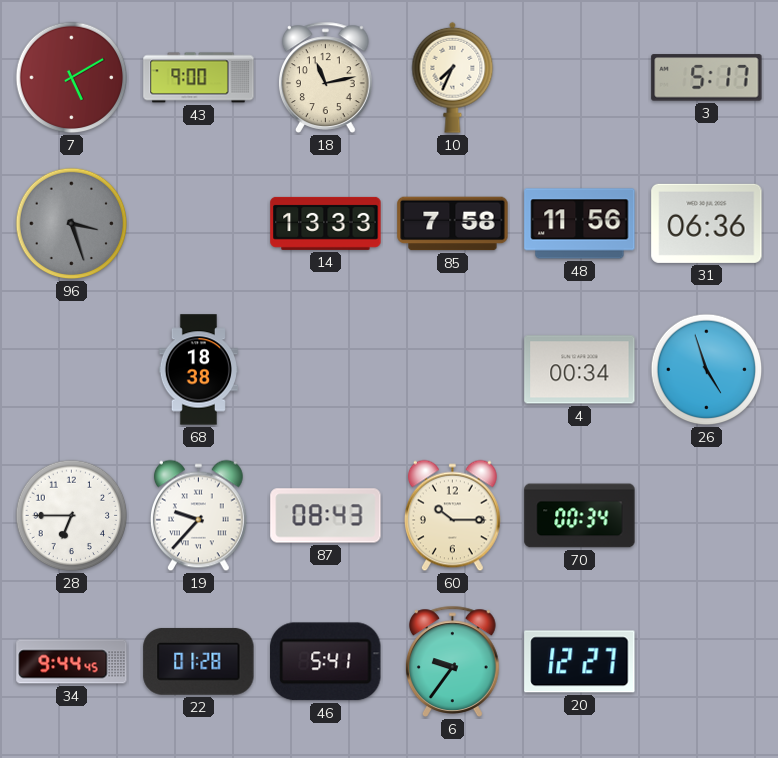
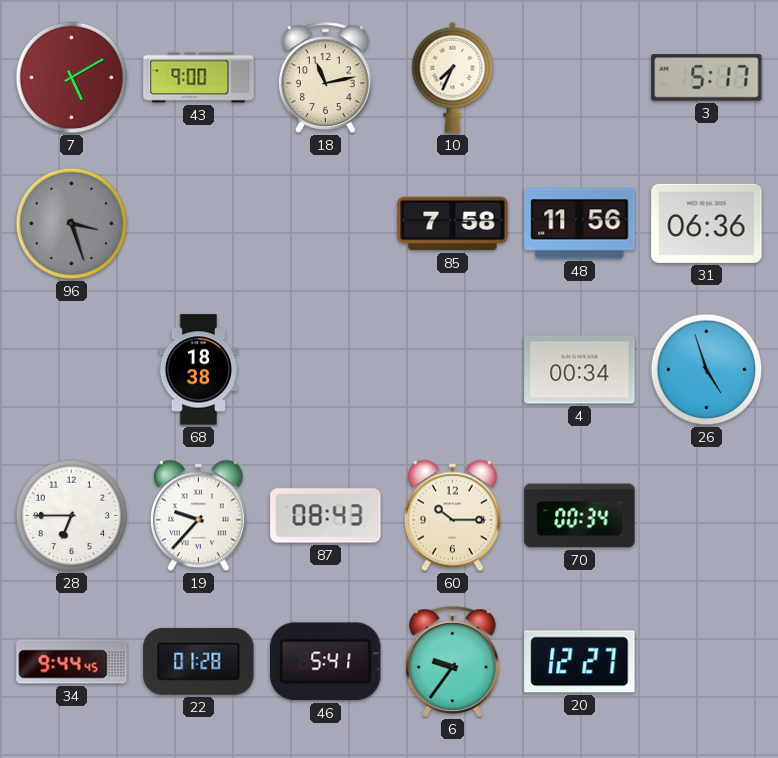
14: 13:33 -> none
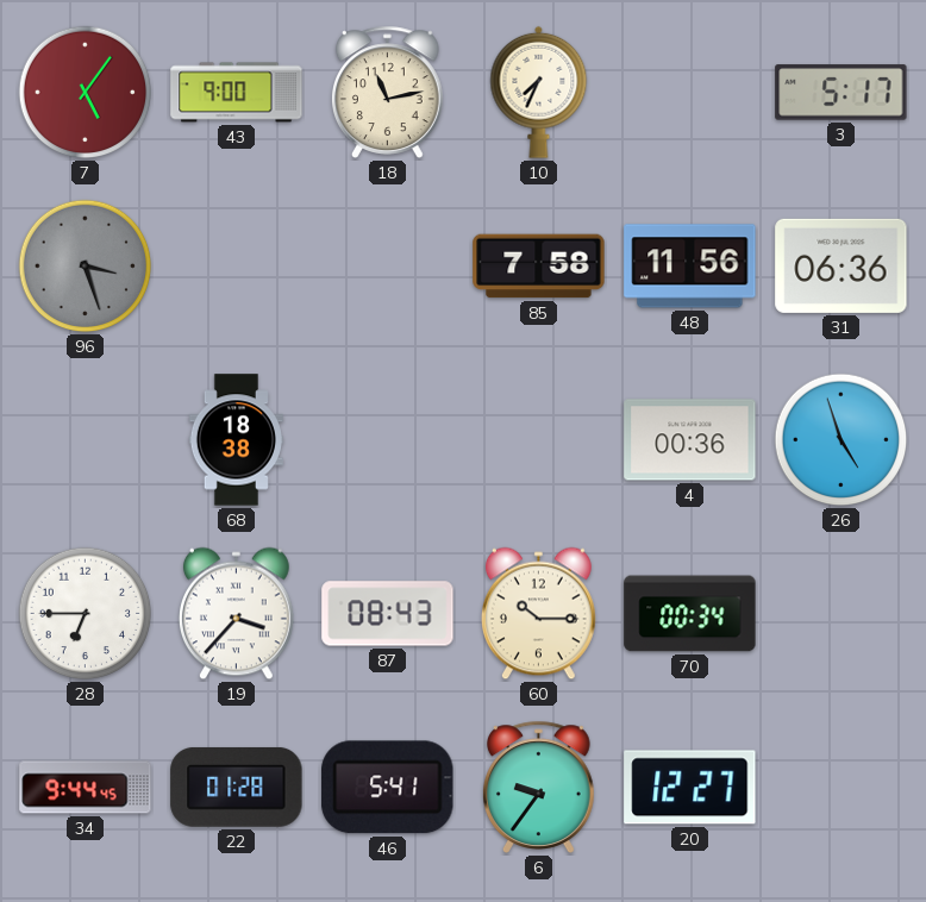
7: 5:10 -> 5:06
4: 00:34 -> 00:36
19: 9:37 -> 3:37
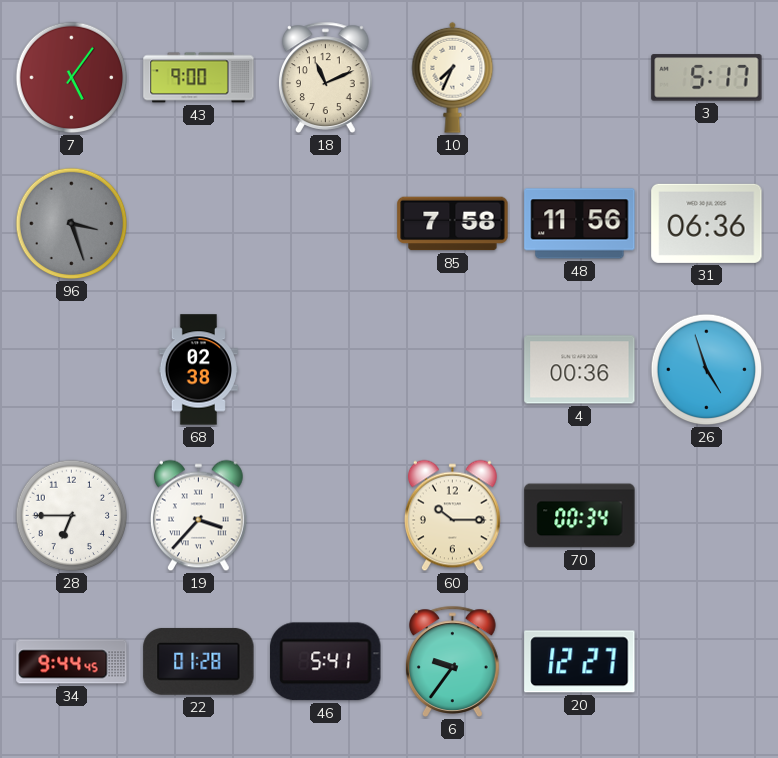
18: 11:13 -> 11:11
68: 18:38 -> 02:38
87: 08:43 -> none
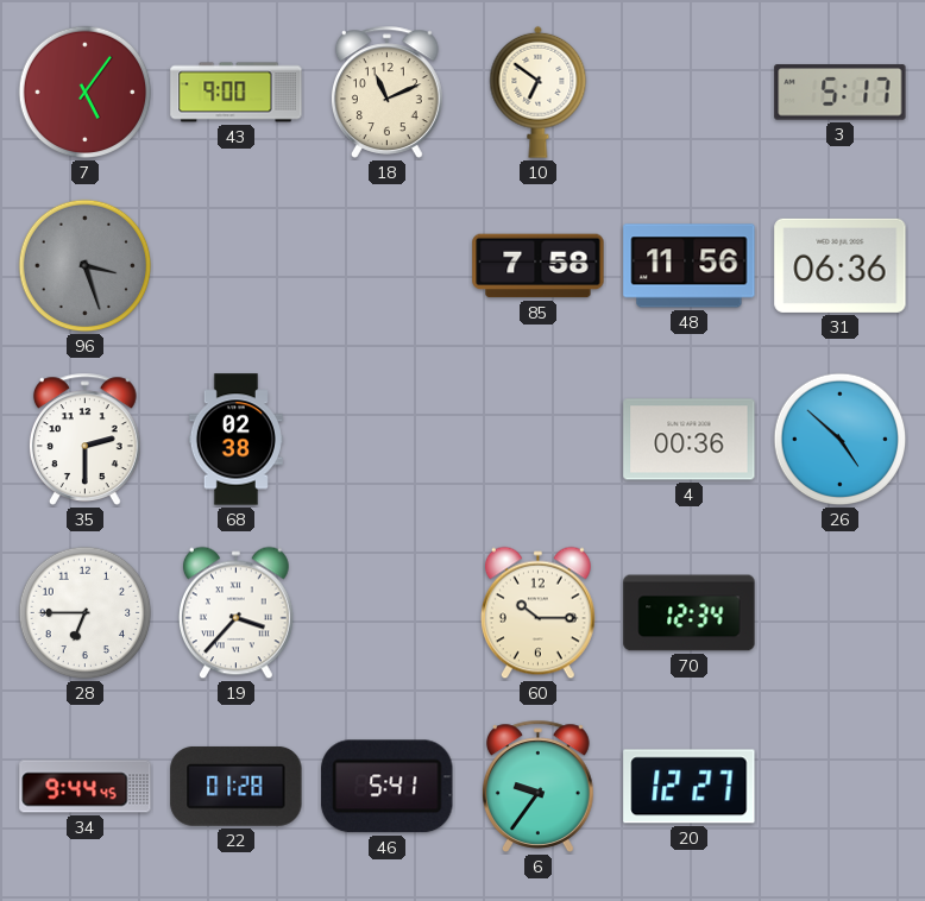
10: 7:34 -> 6:51
35: none -> 2:30
26: 4:57 -> 4:52
70: 00:34 -> 12:34
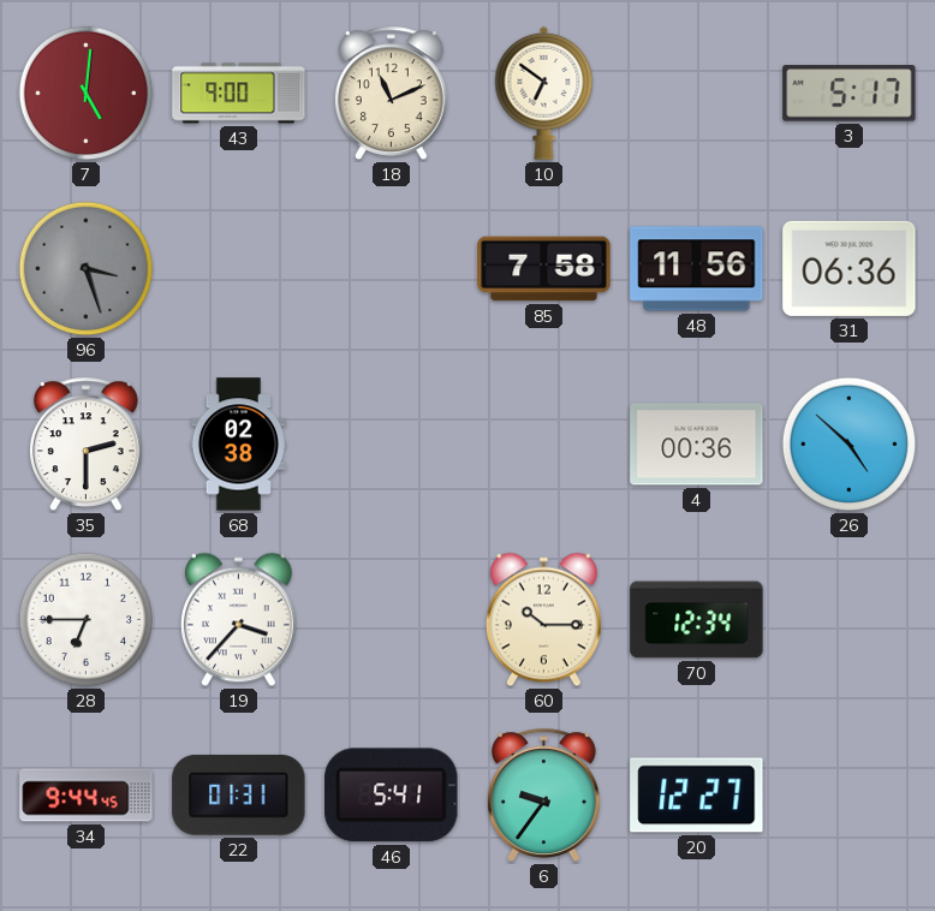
7: 5:06 -> 5:01
22: 01:28 -> 01:31
